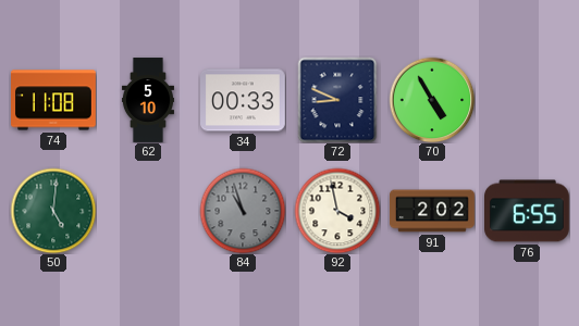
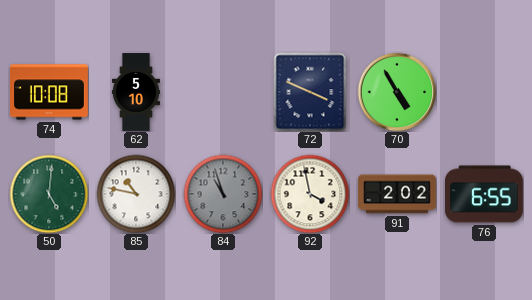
74: 11:08 -> 10:08
34: 00:33 -> none
72: 8:49 -> 3:49
85: none -> 10:47
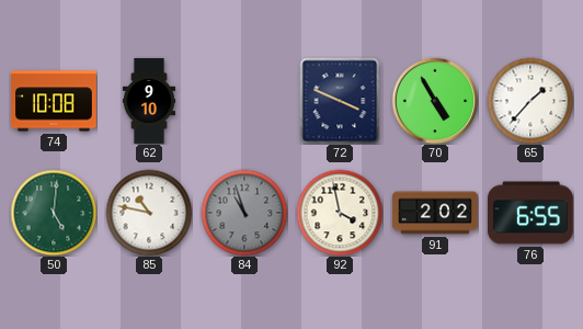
62: 5:10 -> 9:10
65: none -> 1:37
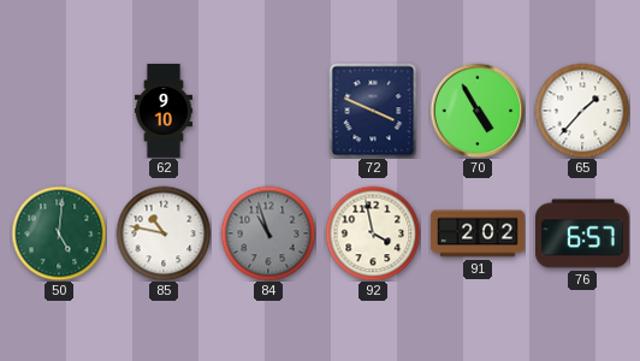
74: 10:08 -> none
76: 6:55 -> 6:57
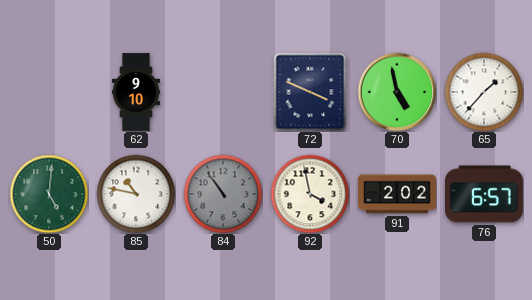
70: 4:55 -> 4:58
84: 10:57 -> 10:54
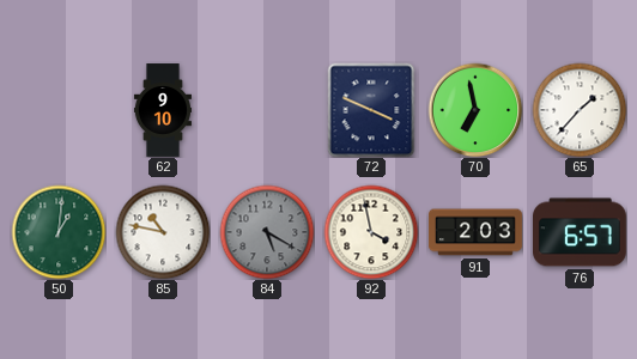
70: 4:58 -> 6:58
50: 5:01 -> 1:01
84: 10:54 -> 5:20
91: 2:02 -> 2:03
